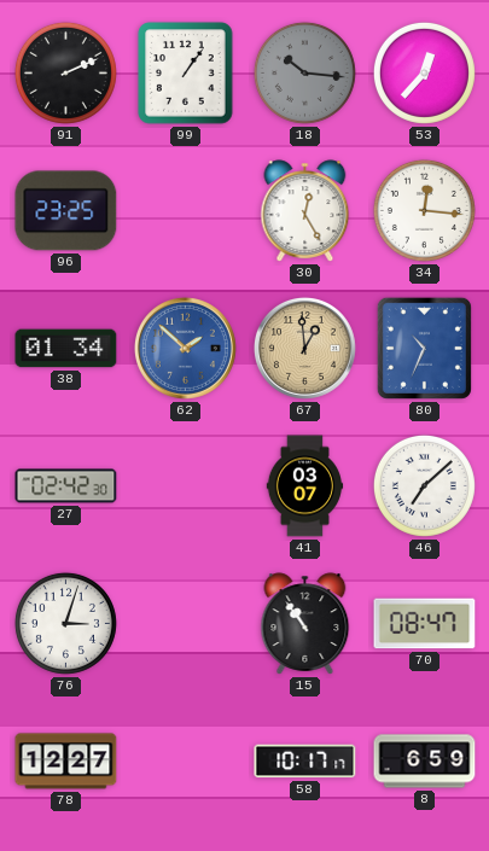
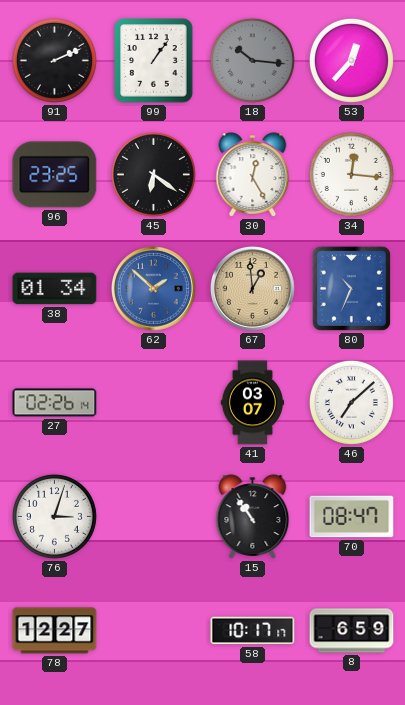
45: none -> 6:21
27: 02:42 -> 02:26
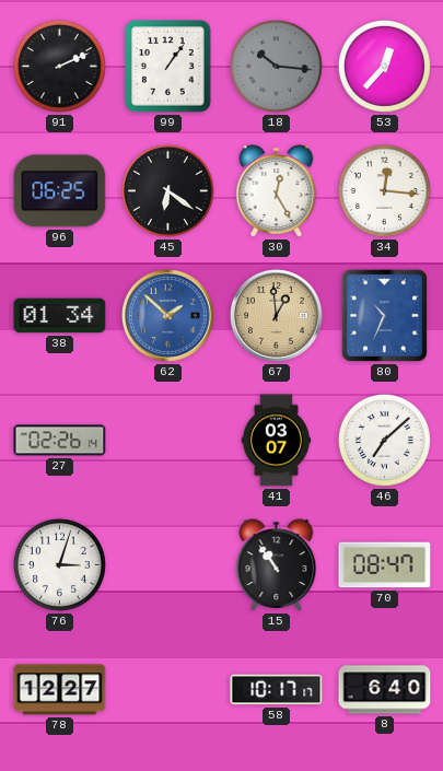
96: 23:25 -> 06:25
8: 6:59 -> 6:40
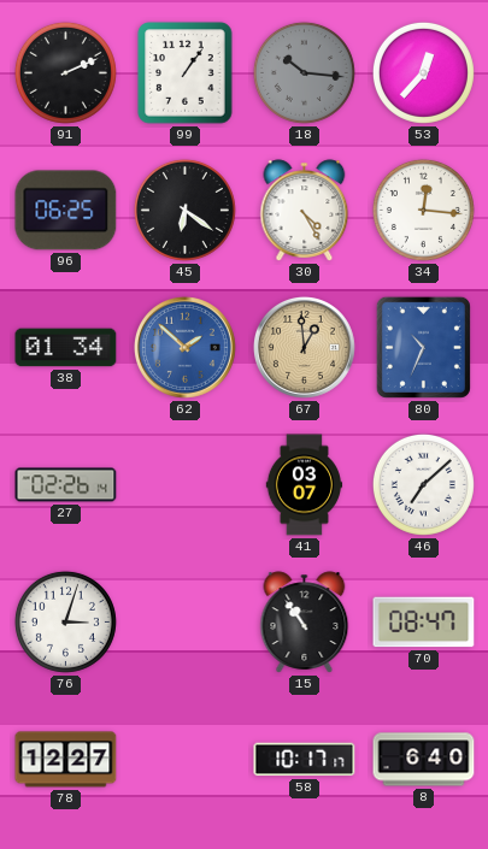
30: 12:25 -> 4:25
